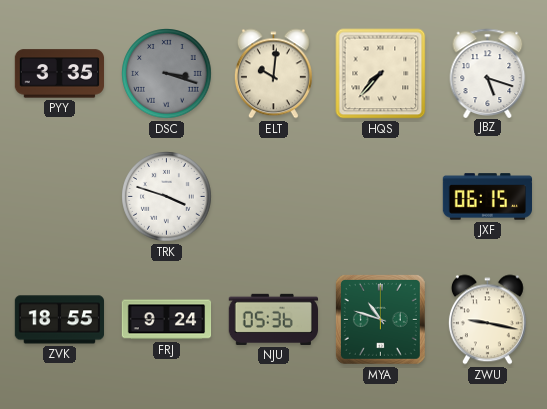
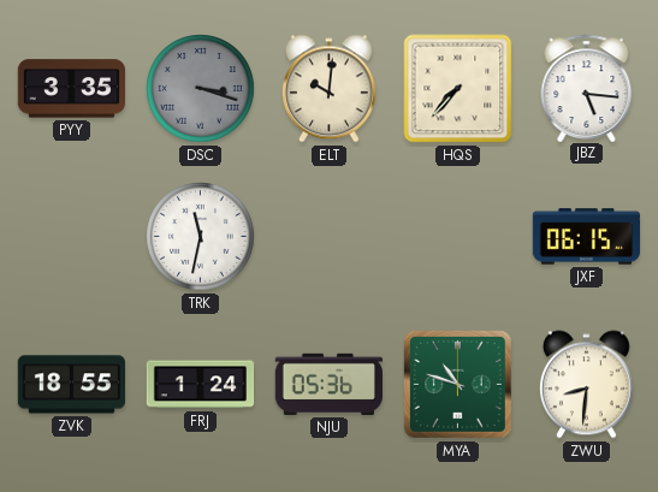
JBZ: 5:18 -> 5:16
TRK: 3:48 -> 11:32
FRJ: 9:24 -> 1:24
ZWU: 9:17 -> 8:31
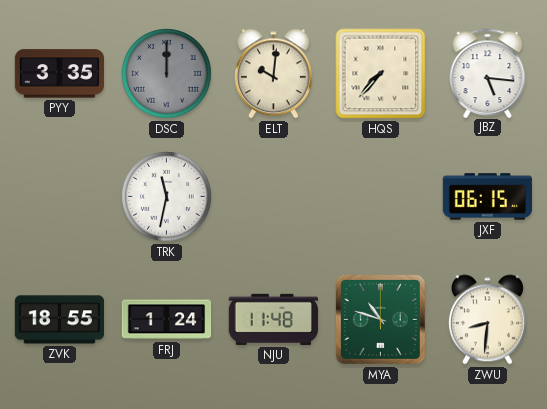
DSC: 3:18 -> 12:00
NJU: 05:36 -> 11:48
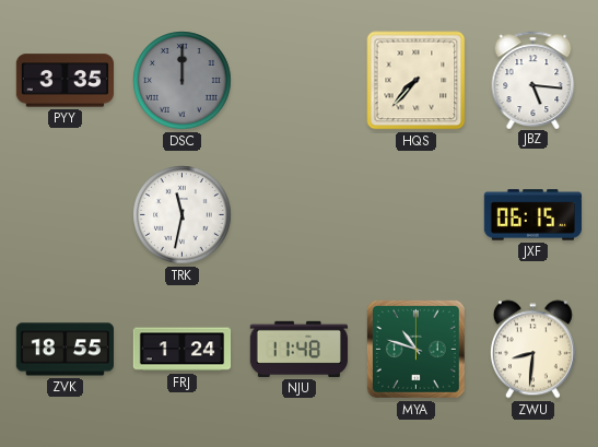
ELT: 10:01 -> none
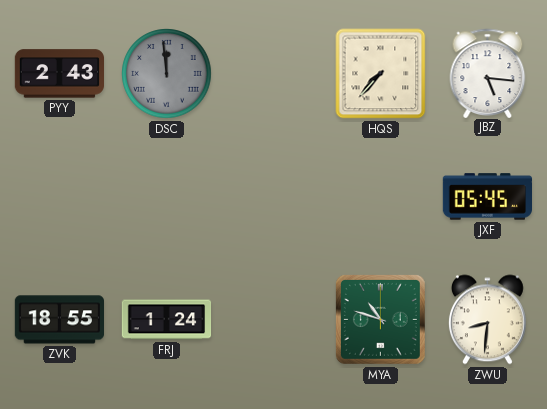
PYY: 3:35 -> 2:43
DSC: 12:00 -> 11:59
TRK: 11:32 -> none
JXF: 06:15 -> 05:45
NJU: 11:48 -> none
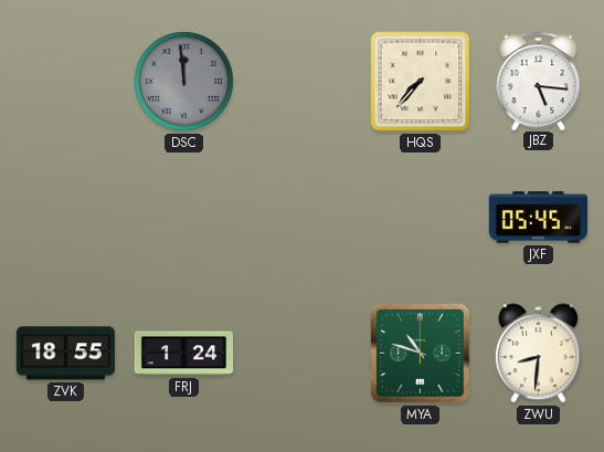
PYY: 2:43 -> none
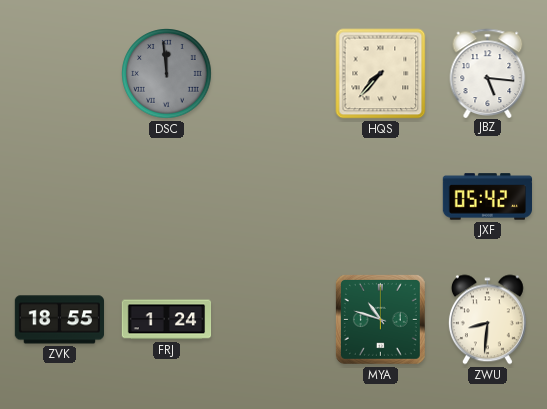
JXF: 05:45 -> 05:42
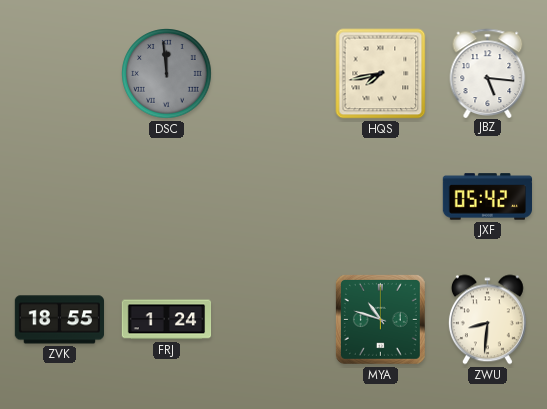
HQS: 7:37 -> 7:43
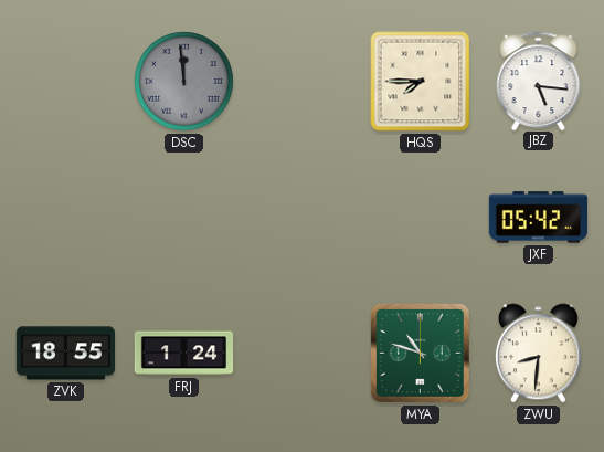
HQS: 7:43 -> 7:45
